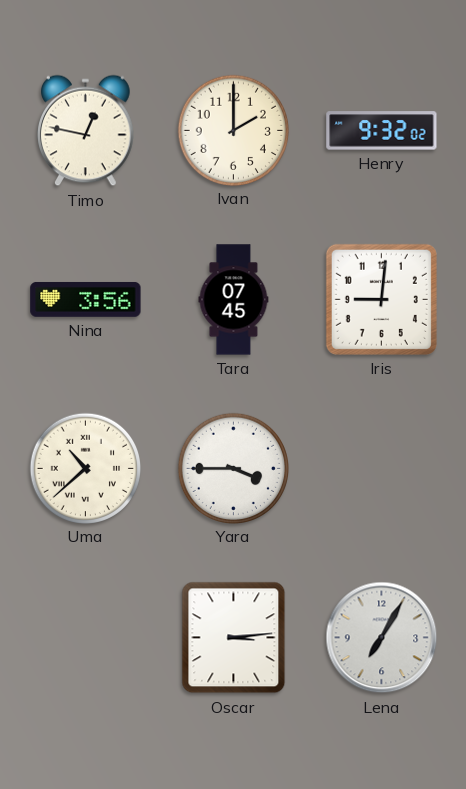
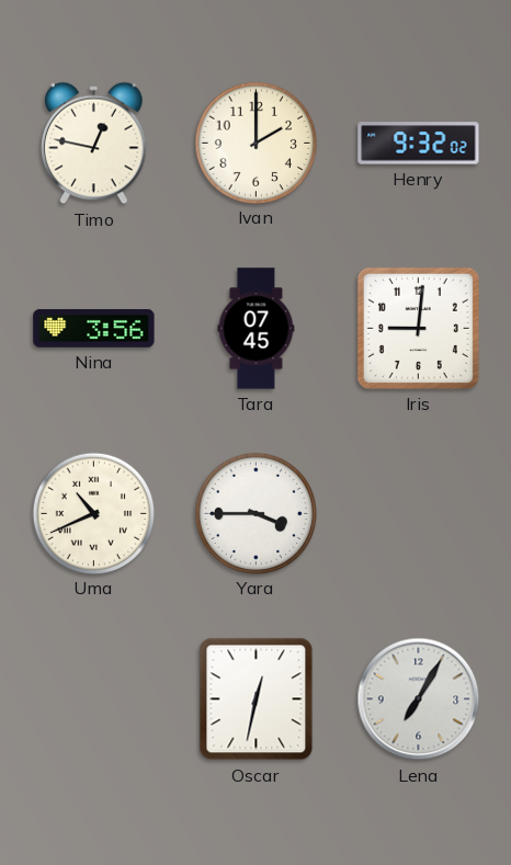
Uma: 10:38 -> 10:41
Oscar: 3:14 -> 12:32
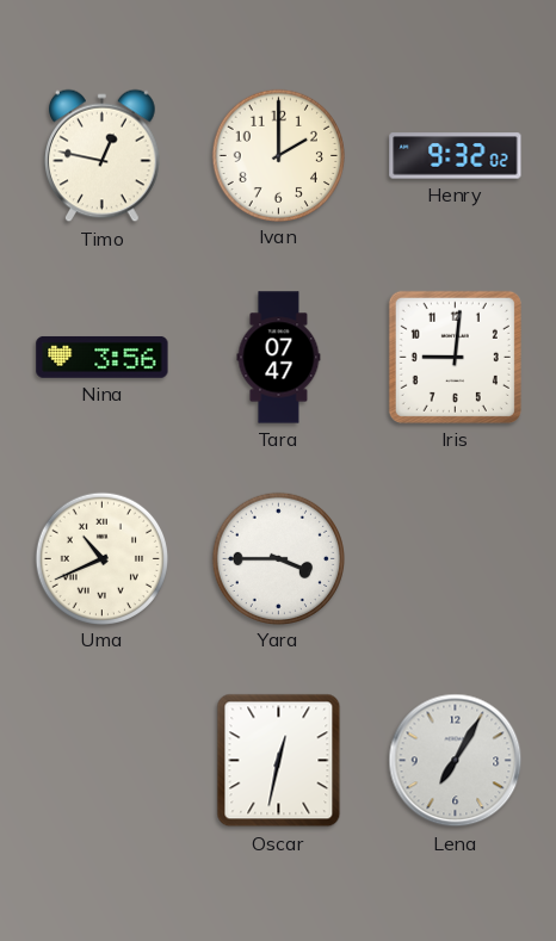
Tara: 07:45 -> 07:47
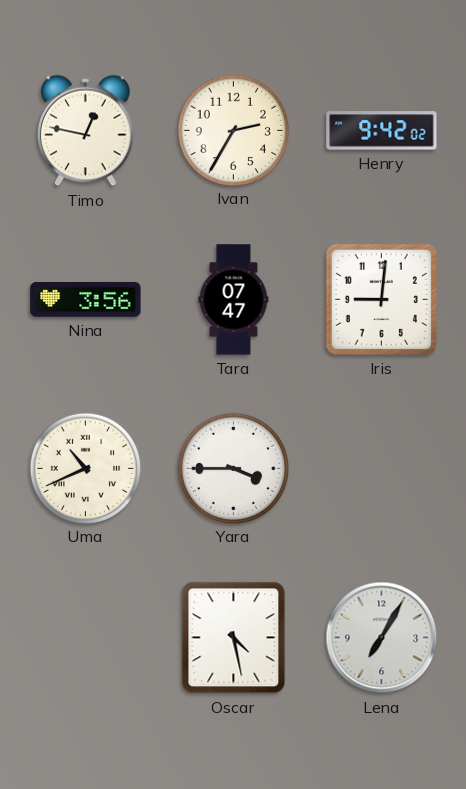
Ivan: 2:00 -> 2:35
Henry: 9:32 -> 9:42
Oscar: 12:32 -> 4:28
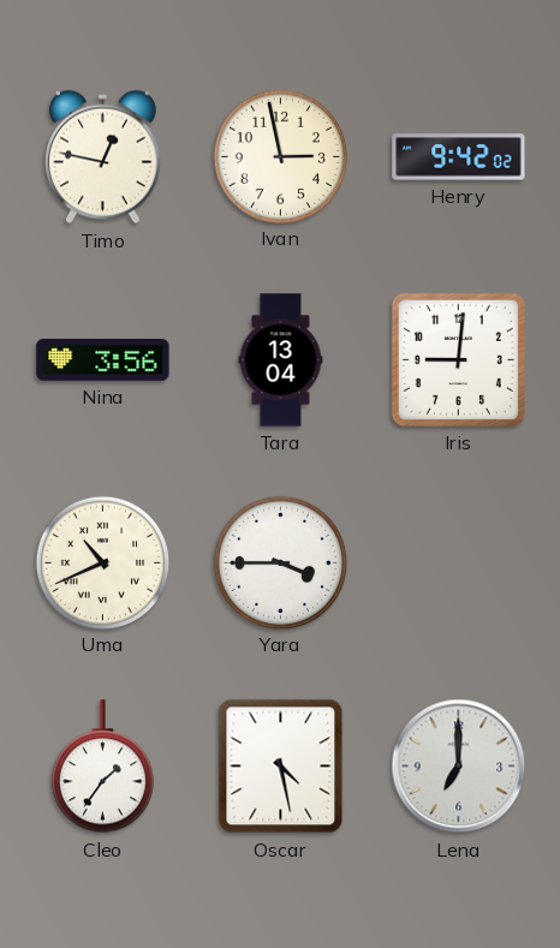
Ivan: 2:35 -> 2:58
Tara: 07:47 -> 13:04
Cleo: none -> 1:36
Lena: 7:05 -> 7:00
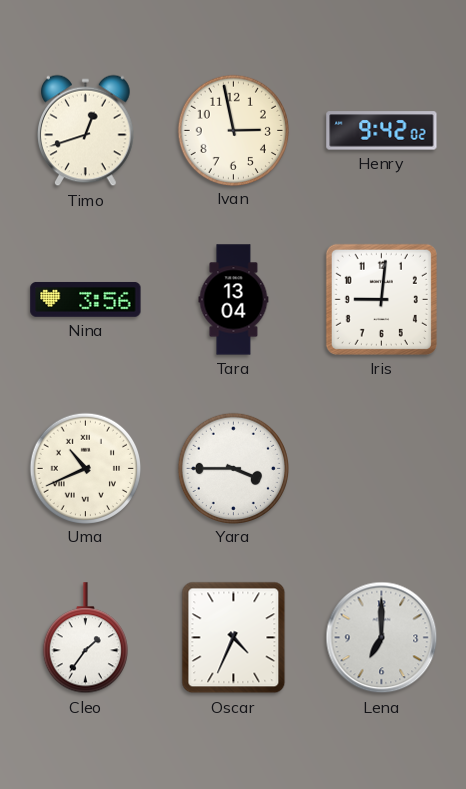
Timo: 12:47 -> 12:42
Oscar: 4:28 -> 4:34
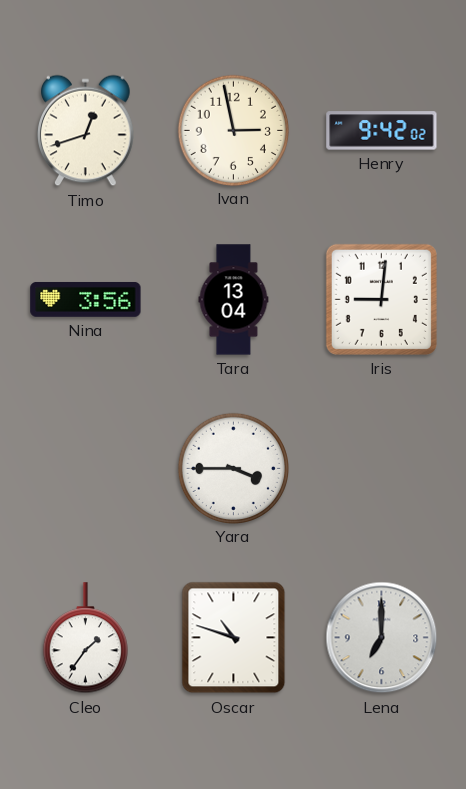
Uma: 10:41 -> none
Oscar: 4:34 -> 10:48
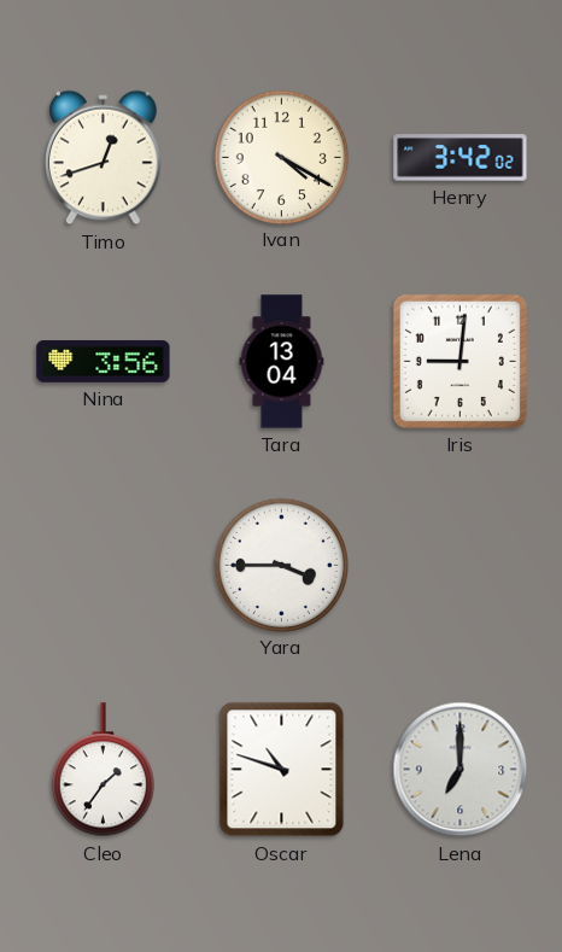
Ivan: 2:58 -> 4:20
Henry: 9:42 -> 3:42
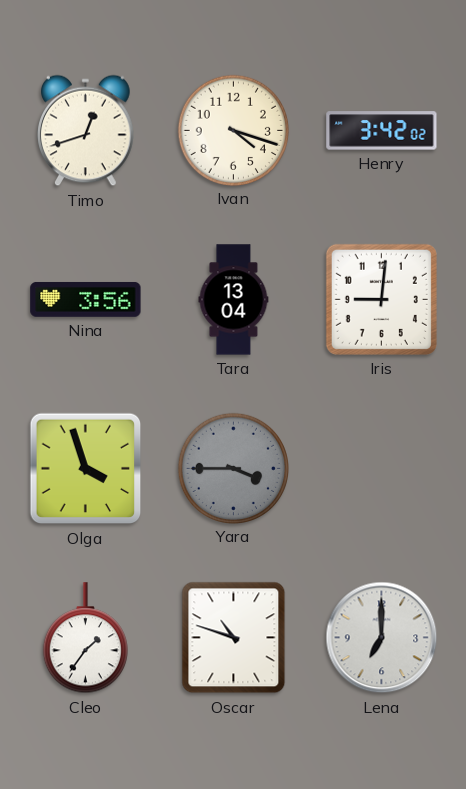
Ivan: 4:20 -> 4:18
Olga: none -> 3:57
Yara dial: white -> grey
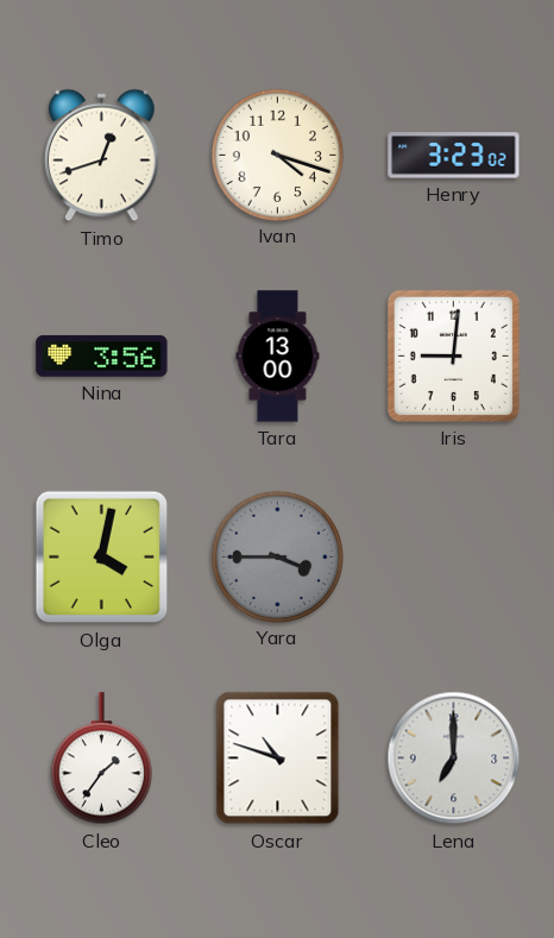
Henry: 3:42 -> 3:23
Tara: 13:04 -> 13:00
Olga: 3:57 -> 4:02
